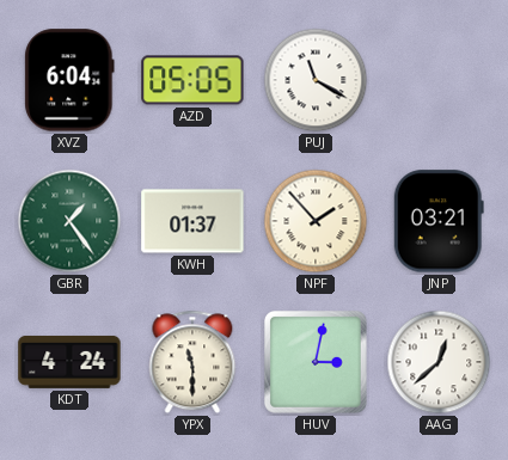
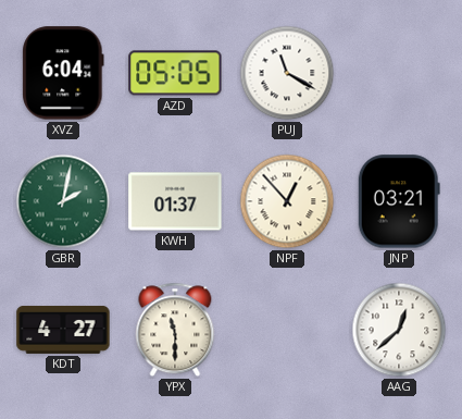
GBR: 1:24 -> 2:02
NPF: 1:53 -> 12:53
KDT: 4:24 -> 4:27
HUV: 3:02 -> none
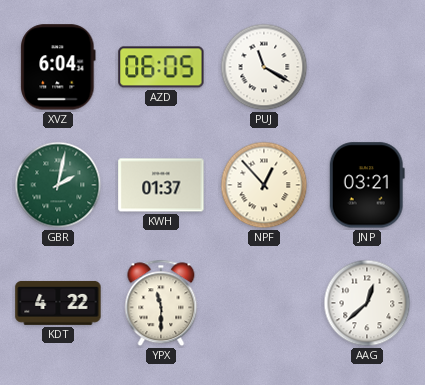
AZD: 05:05 -> 06:05
KDT: 4:27 -> 4:22
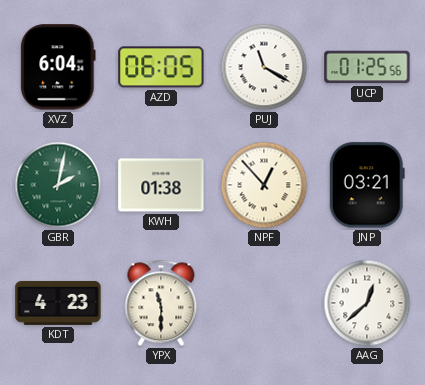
UCP: none -> 01:25
KWH: 01:37 -> 01:38
KDT: 4:22 -> 4:23
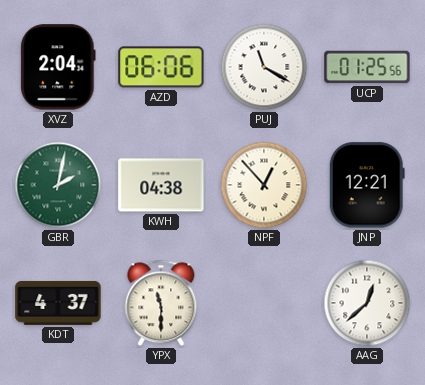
XVZ: 6:04 -> 2:04
AZD: 06:05 -> 06:06
KWH: 01:38 -> 04:38
JNP: 03:21 -> 12:21
KDT: 4:23 -> 4:37
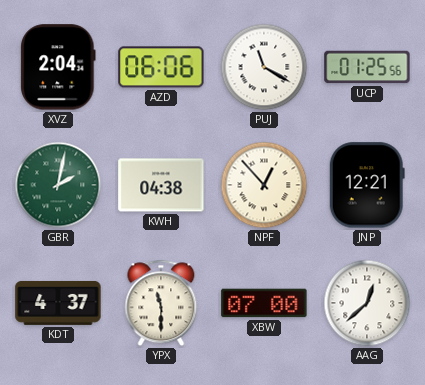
XBW: none -> 07:00
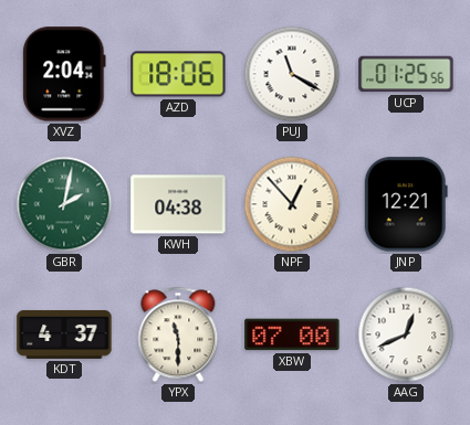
AZD: 06:06 -> 18:06
AAG: 12:38 -> 12:41
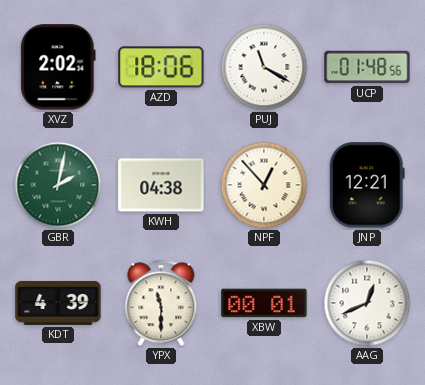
XVZ: 2:04 -> 2:02
UCP: 01:25 -> 01:48
KDT: 4:37 -> 4:39
XBW: 07:00 -> 00:01
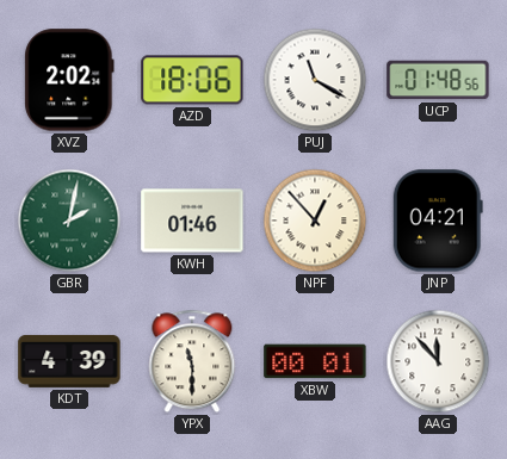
KWH: 04:38 -> 01:46
JNP: 12:21 -> 04:21
AAG: 12:41 -> 11:53
